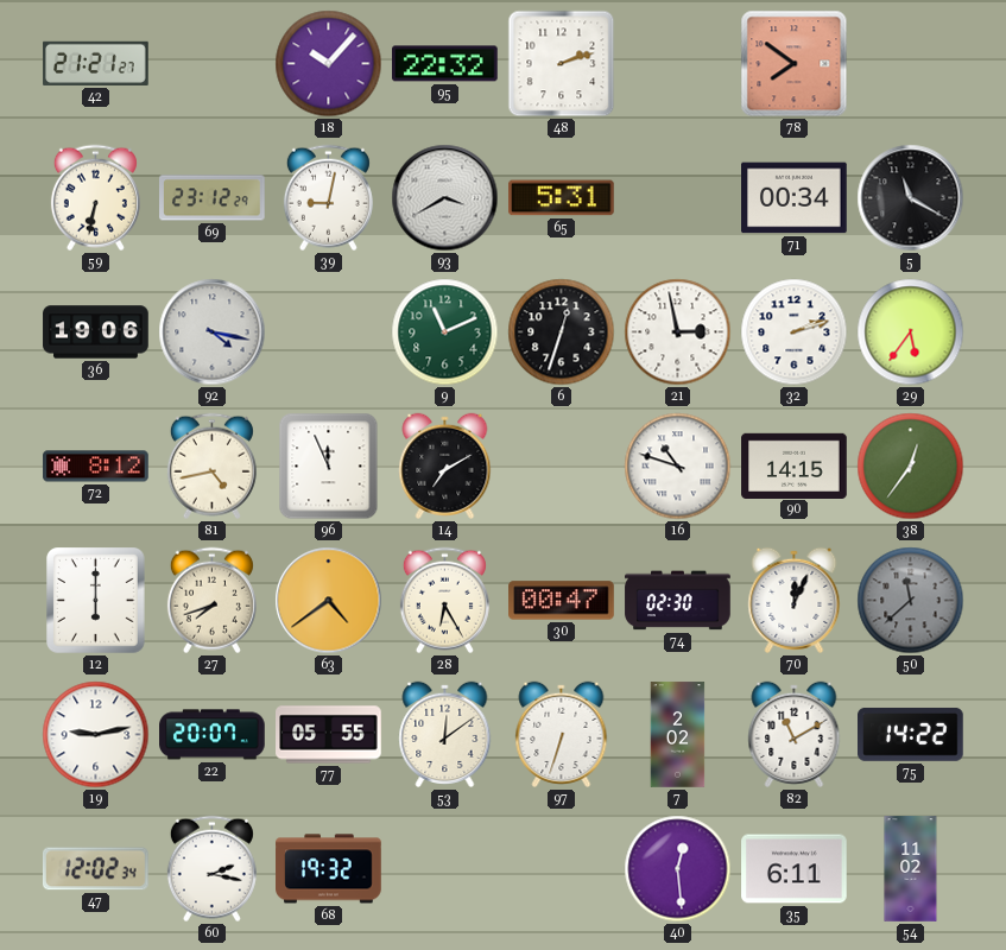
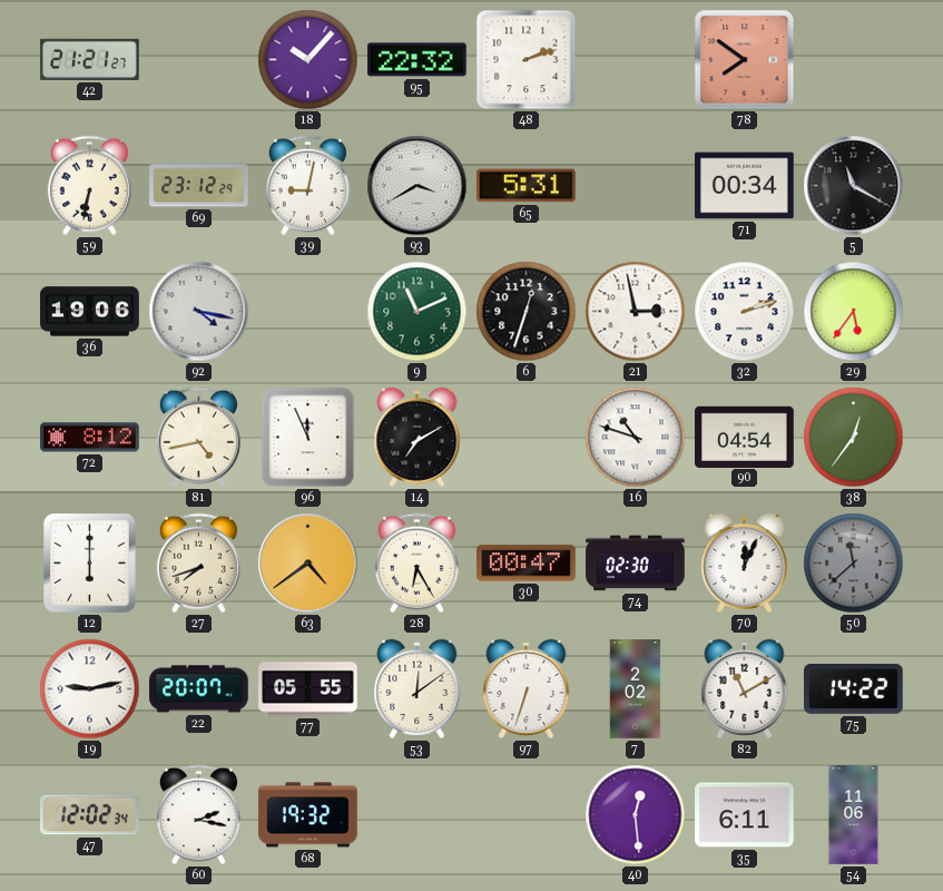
90: 14:15 -> 04:54
54: 11:02 -> 11:06
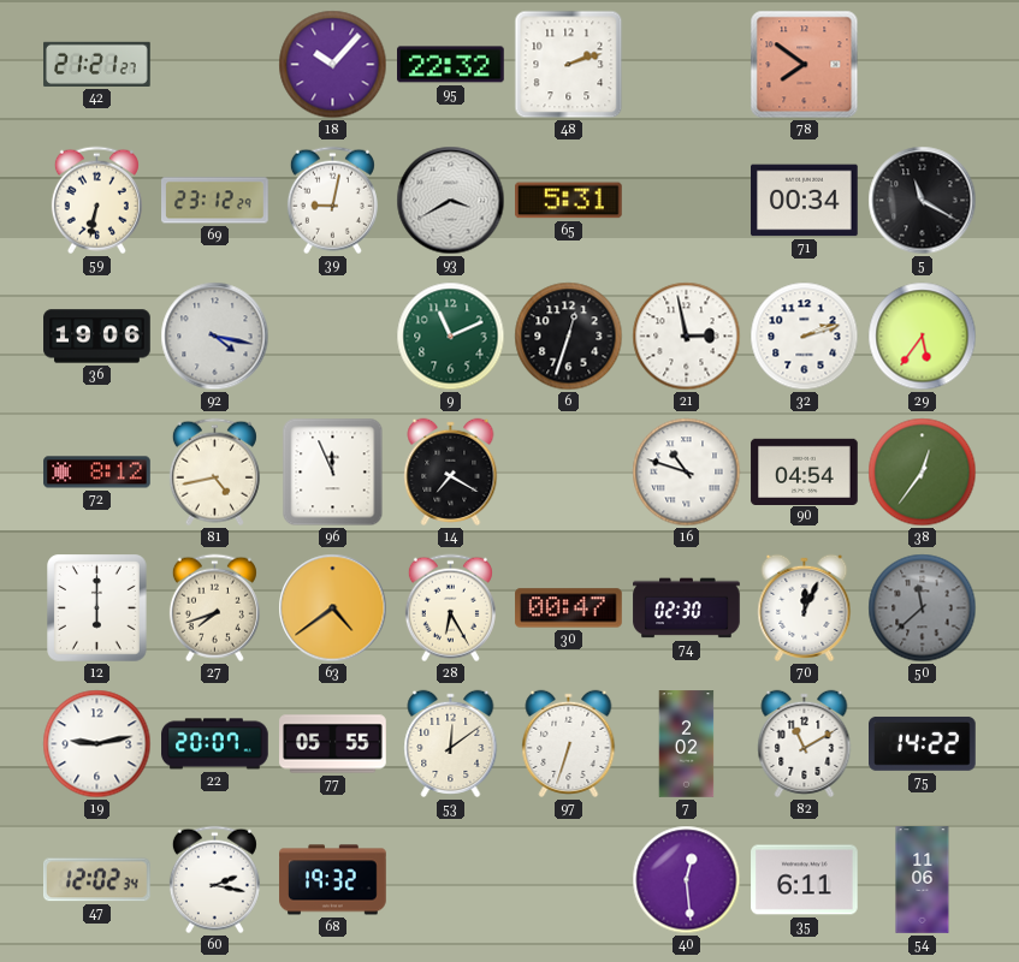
14: 7:10 -> 7:20
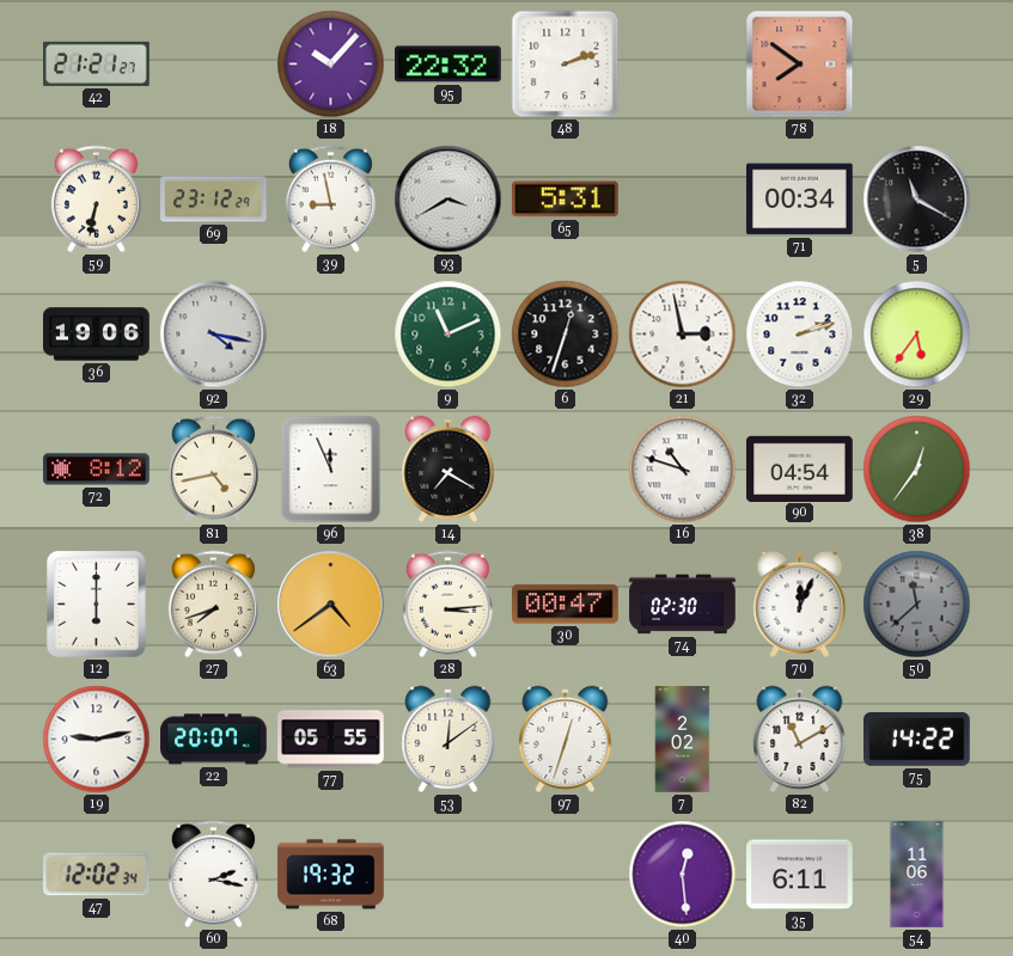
39: 9:02 -> 8:58
28: 6:25 -> 3:14
97: 6:33 -> 12:33
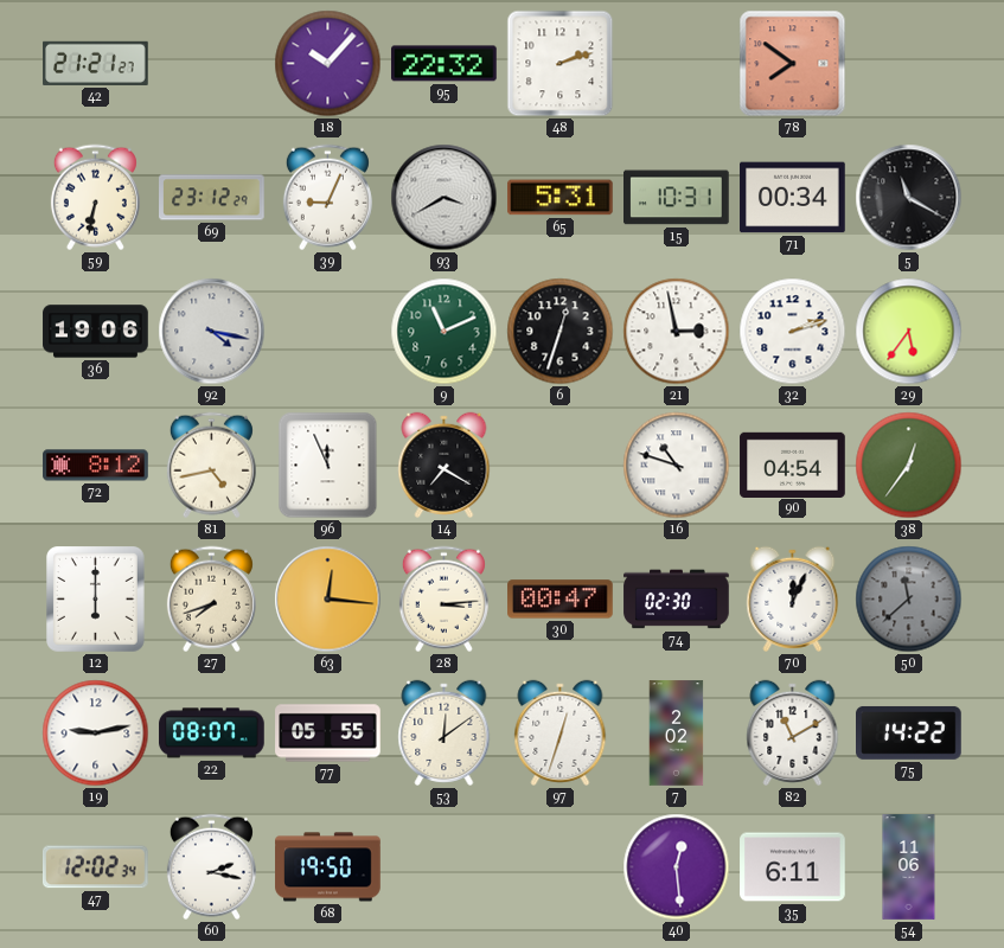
39: 8:58 -> 9:04
15: none -> 10:31
63: 4:39 -> 12:16
22: 20:07 -> 08:07
68: 19:32 -> 19:50
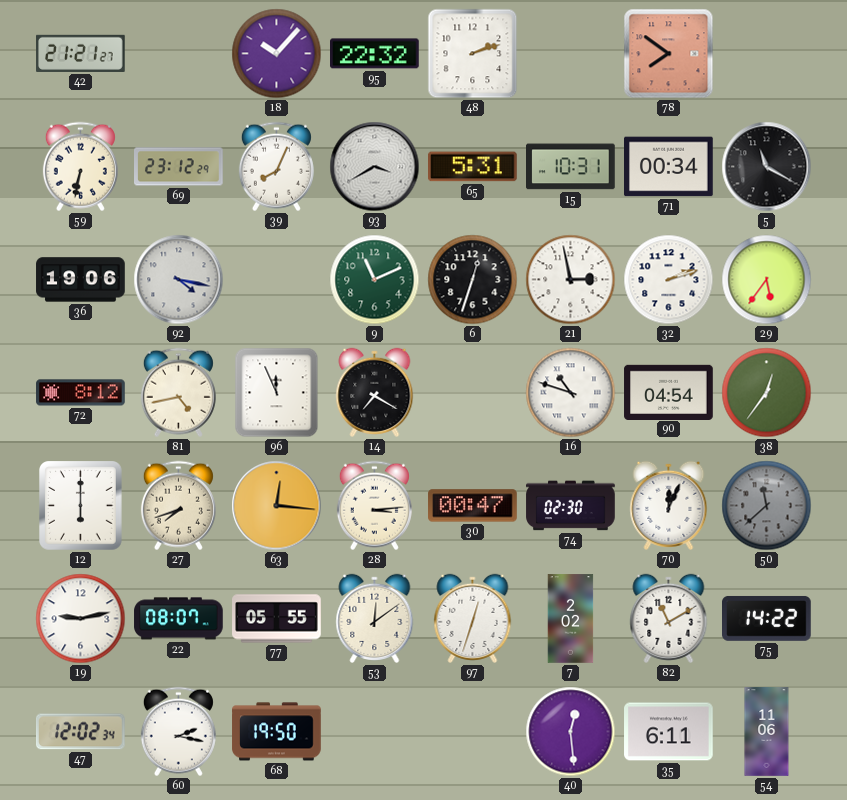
39: 9:04 -> 8:04
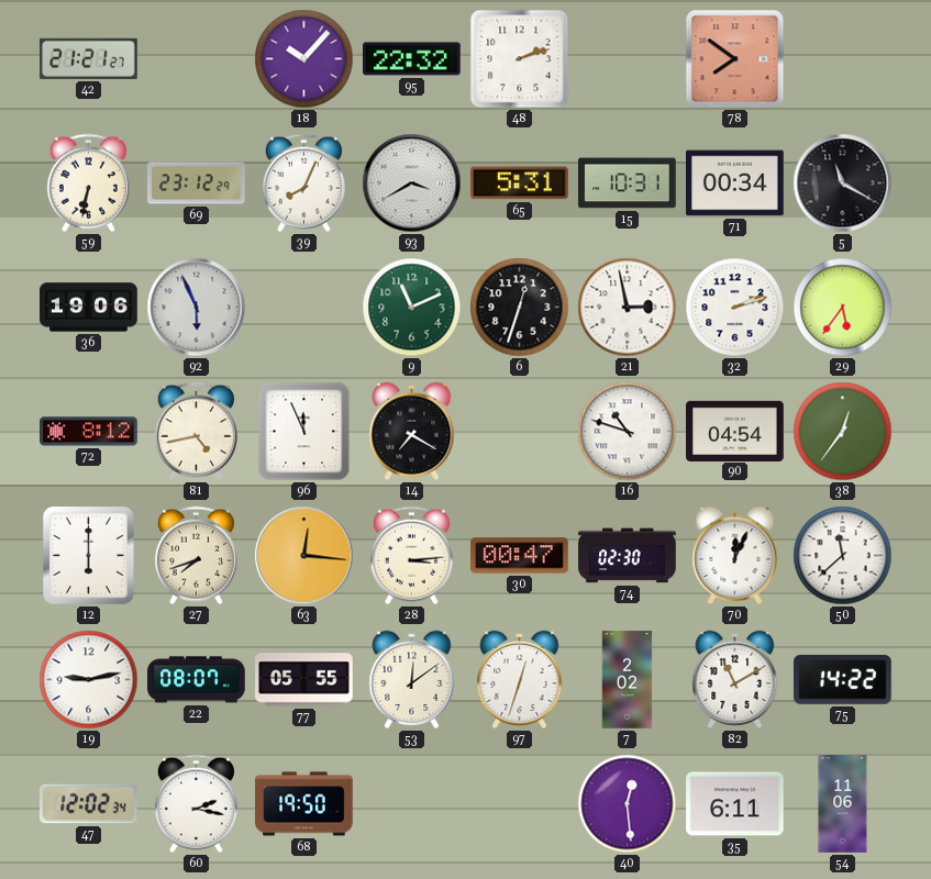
92: 4:17 -> 5:56
50 dial: grey -> white
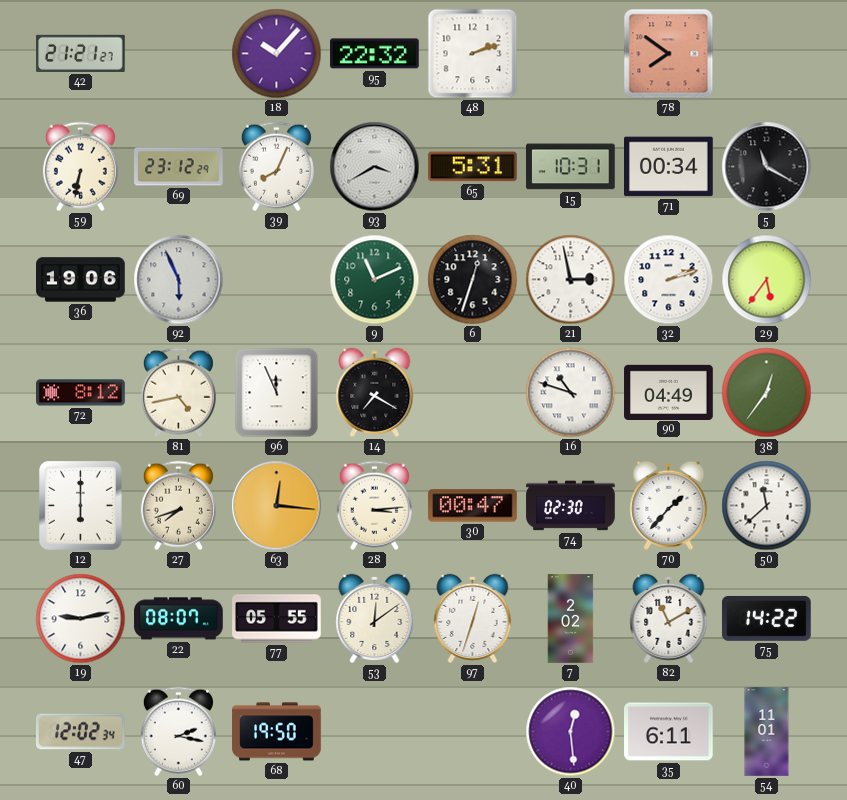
90: 04:54 -> 04:49
70: 12:04 -> 1:37
54: 11:06 -> 11:01
